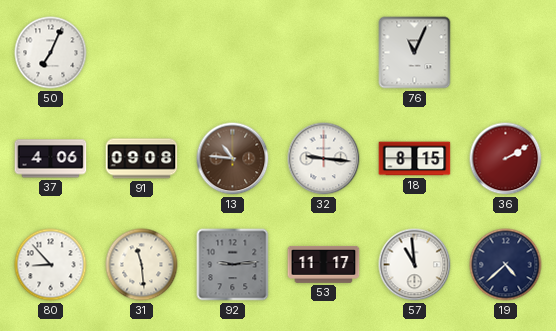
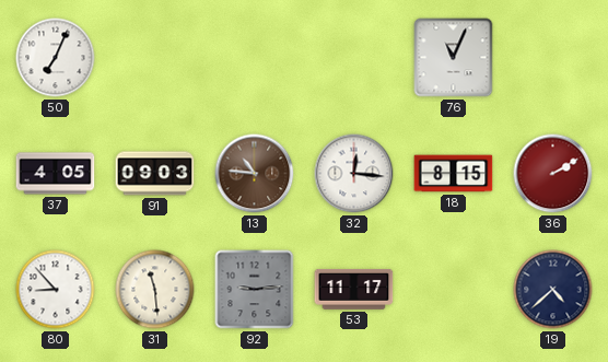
37: 4:06 -> 4:05
91: 09:08 -> 09:03
32: 9:16 -> 12:16
57: 10:59 -> none
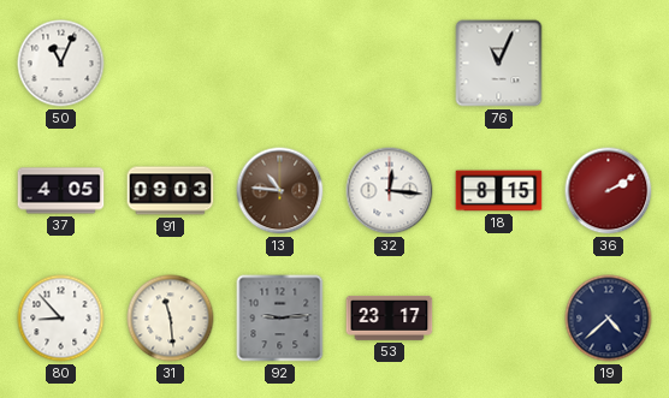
50: 7:04 -> 11:04
53: 11:17 -> 23:17
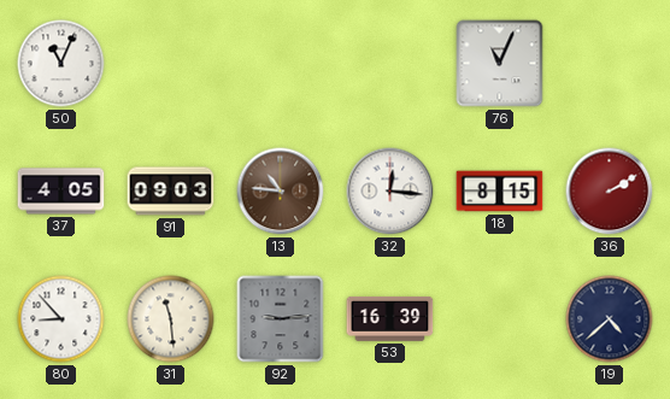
53: 23:17 -> 16:39
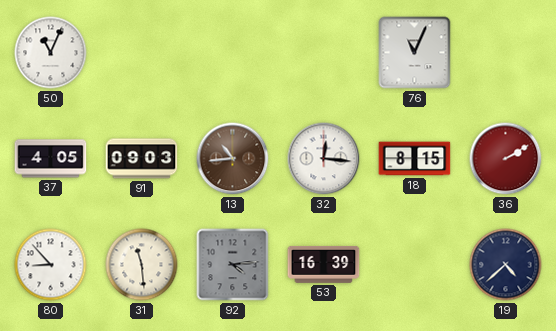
13: 10:46 -> 10:44
92: 9:14 -> 4:14
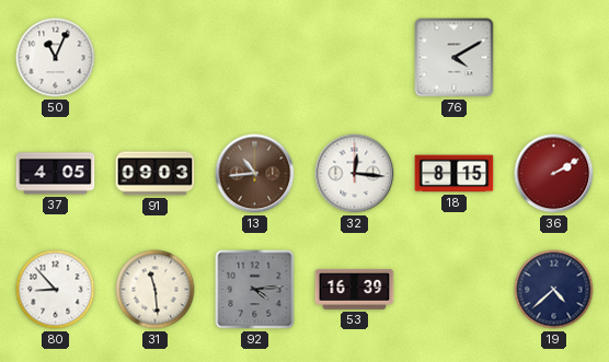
76: 11:04 -> 4:10
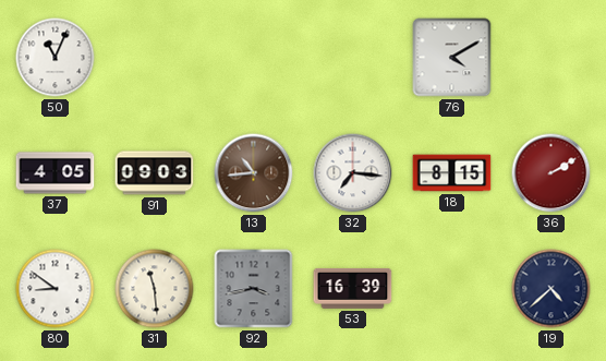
32: 12:16 -> 7:16
80: 8:53 -> 8:51
92: 4:14 -> 3:43
